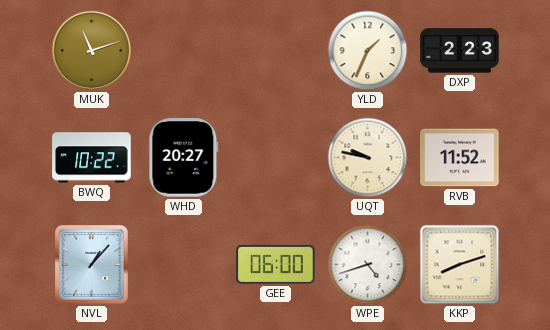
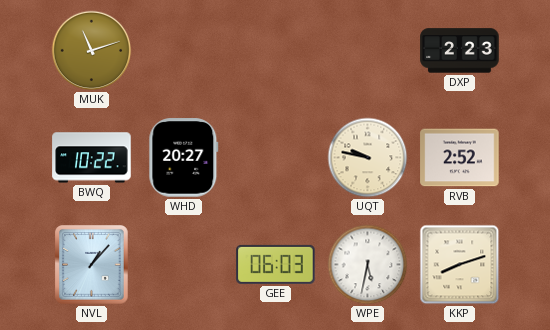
YLD: 1:34 -> none
RVB: 11:52 -> 2:52
GEE: 06:00 -> 06:03
WPE: 4:42 -> 5:32
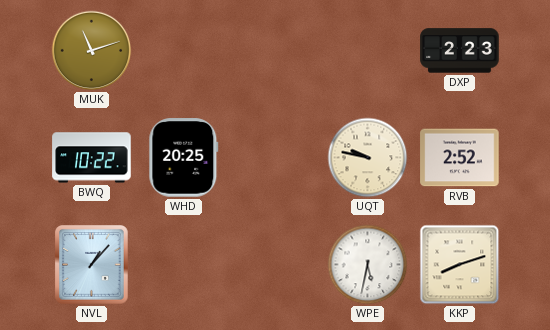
WHD: 20:27 -> 20:25
GEE: 06:03 -> none
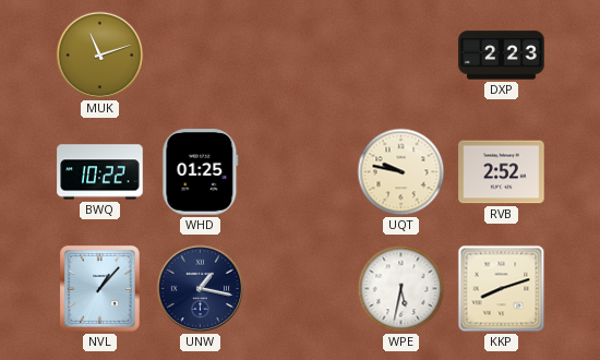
WHD: 20:25 -> 01:25
UNW: none -> 1:17
